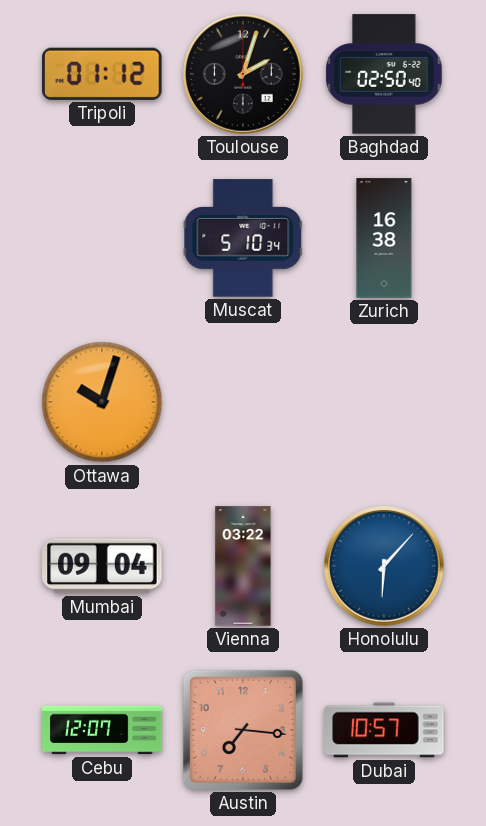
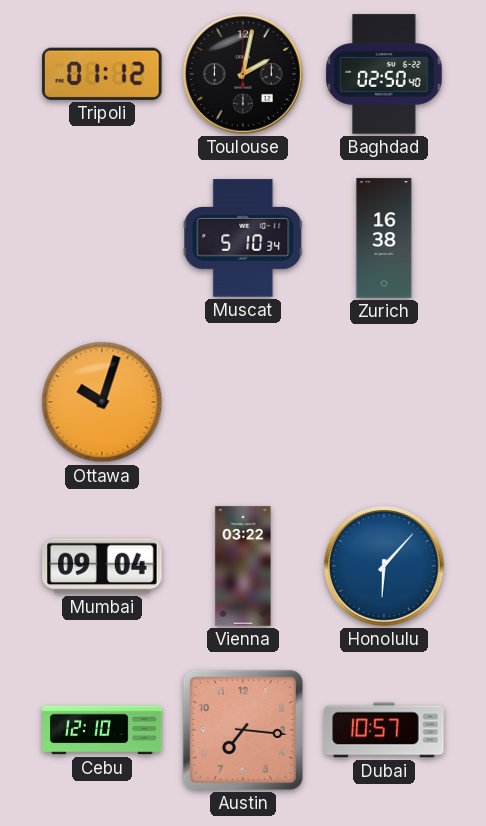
Toulouse: 2:03 -> 2:02
Cebu: 12:07 -> 12:10
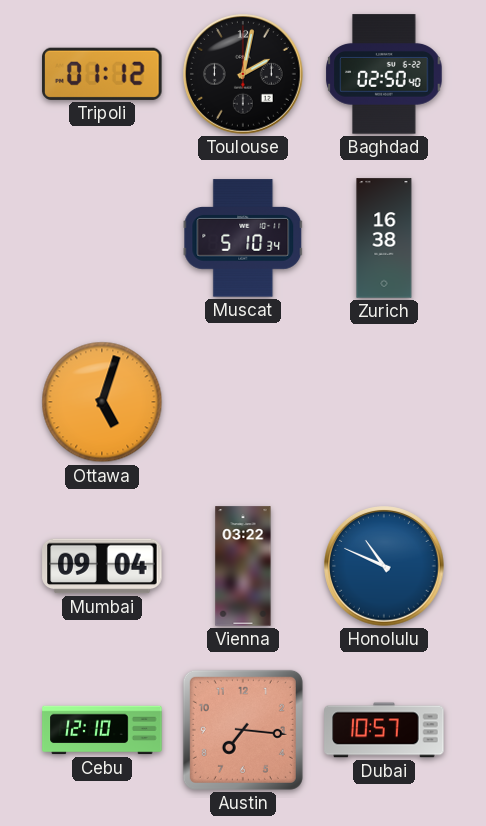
Ottawa: 10:03 -> 5:03
Honolulu: 6:07 -> 10:49
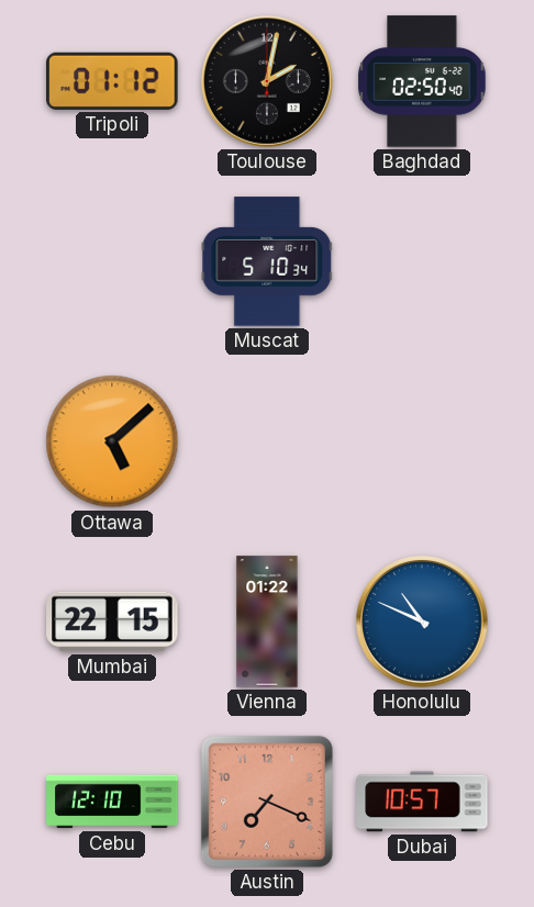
Zurich: 16:38 -> none
Ottawa: 5:03 -> 5:08
Mumbai: 09:04 -> 22:15
Vienna: 03:22 -> 01:22
Austin: 7:16 -> 7:19
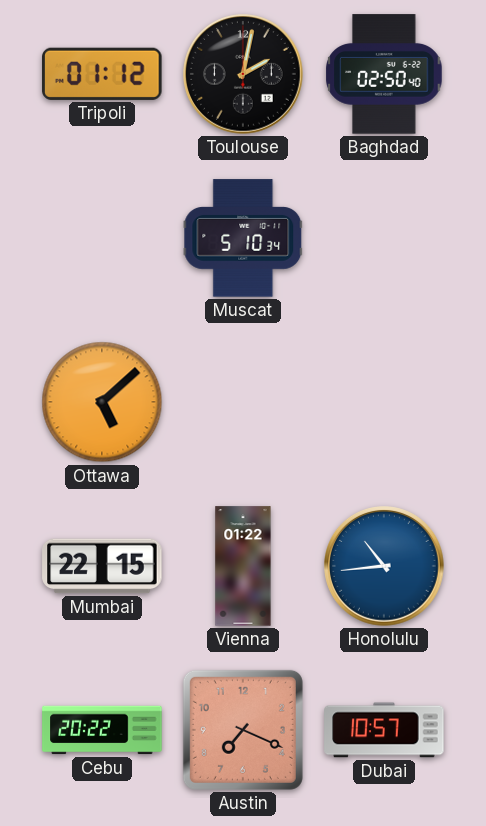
Honolulu: 10:49 -> 10:44
Cebu: 12:10 -> 20:22
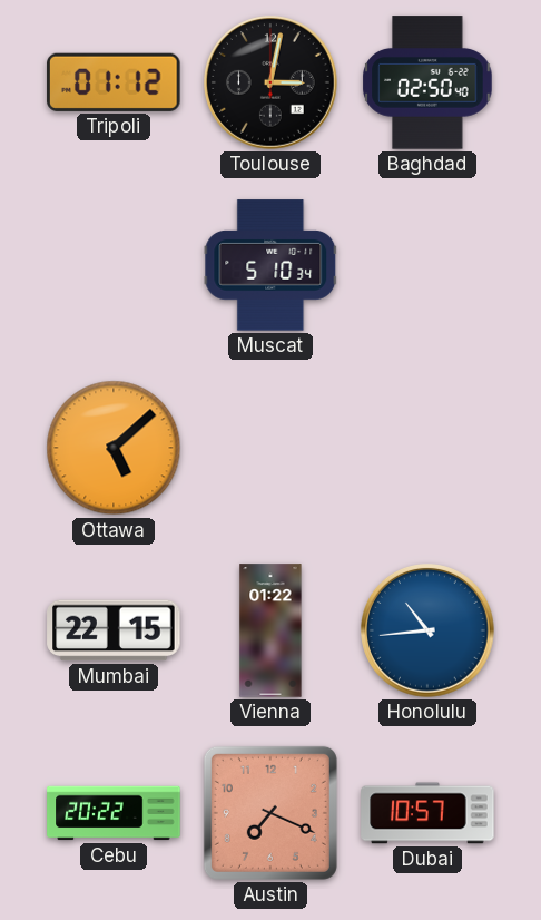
Toulouse: 2:02 -> 3:02
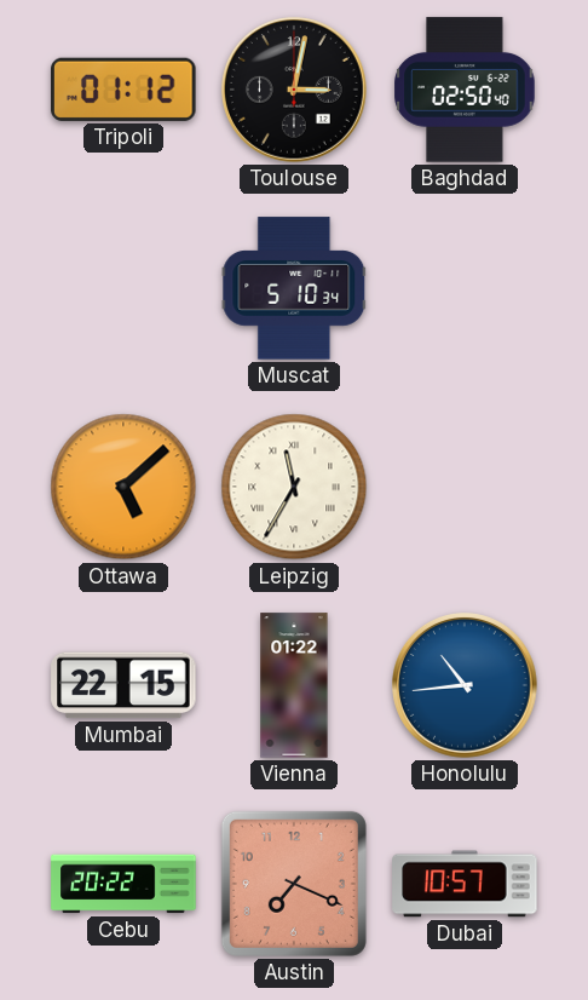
Leipzig: none -> 11:35
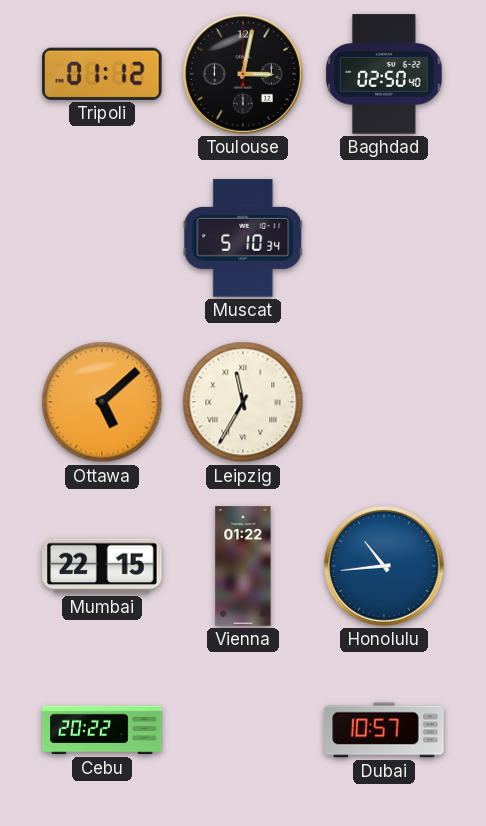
Austin: 7:19 -> none
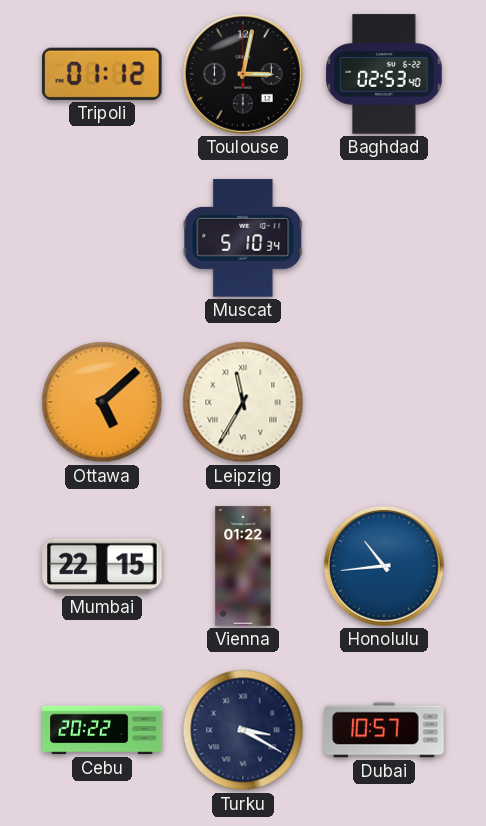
Baghdad: 02:50 -> 02:53
Turku: none -> 3:20
